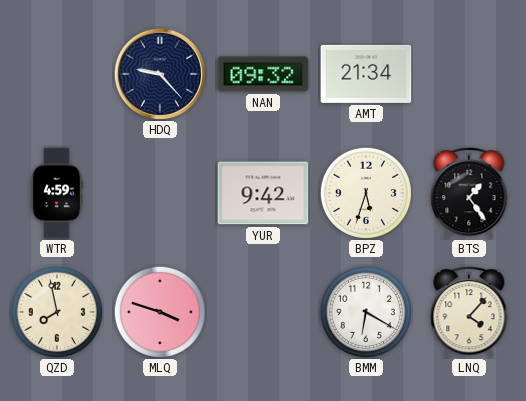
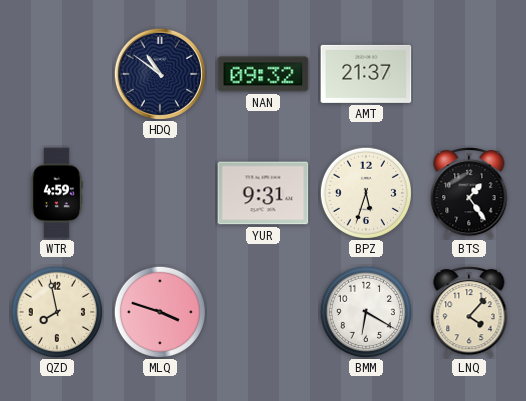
HDQ: 9:23 -> 10:51
AMT: 21:34 -> 21:37
YUR: 9:42 -> 9:31
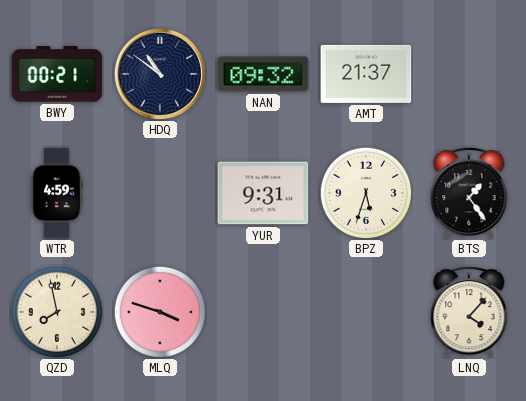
BWY: none -> 00:21
BMM: 6:20 -> none
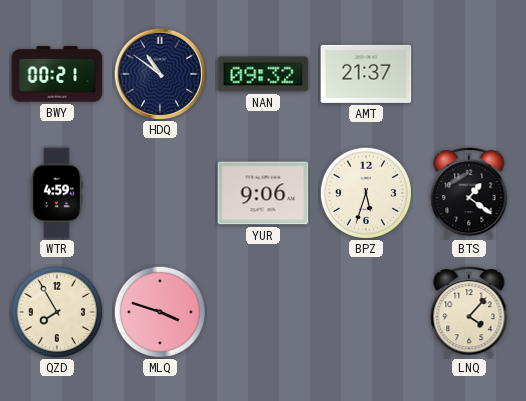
YUR: 9:31 -> 9:06
BTS: 1:24 -> 1:21
QZD: 7:58 -> 7:55
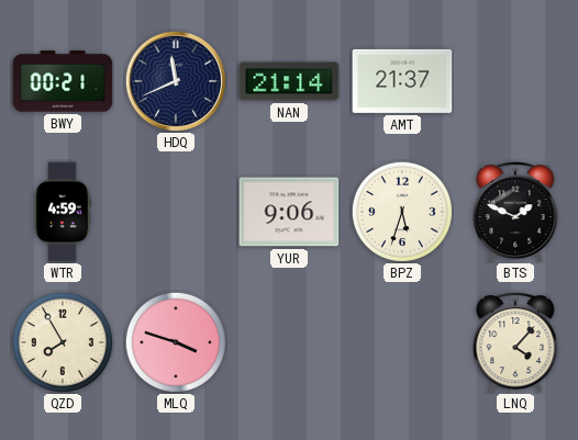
HDQ: 10:51 -> 11:41
NAN: 09:32 -> 21:14
BTS: 1:21 -> 1:49
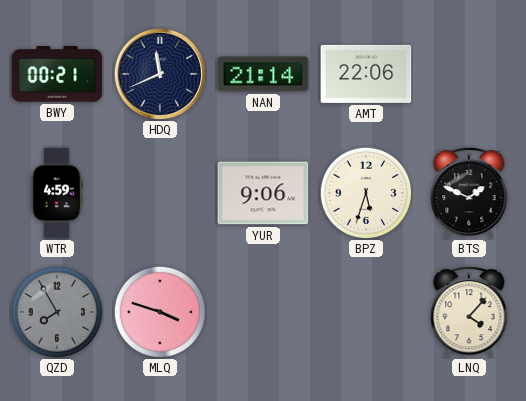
AMT: 21:37 -> 22:06
QZD dial: cream -> grey
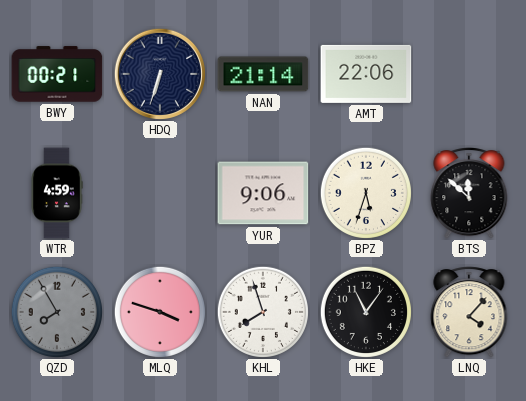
HDQ: 11:41 -> 6:33
BTS: 1:49 -> 11:52
KHL: none -> 7:57
HKE: none -> 11:06
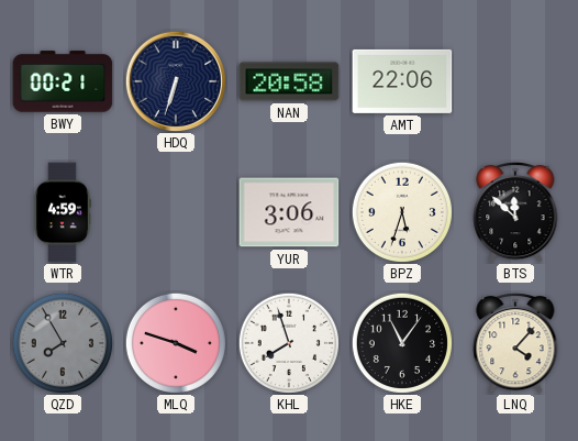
NAN: 21:14 -> 20:58
YUR: 9:06 -> 3:06
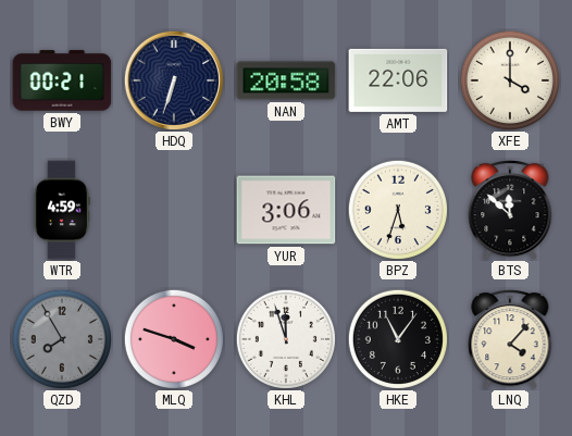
XFE: none -> 4:00
KHL: 7:57 -> 11:57
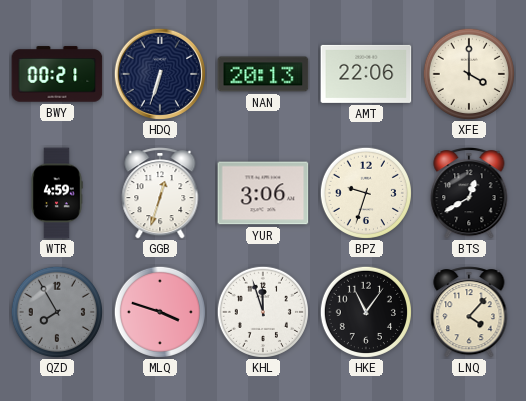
NAN: 20:58 -> 20:13
GGB: none -> 12:33
BPZ: 5:33 -> 9:33
BTS: 11:52 -> 12:40
